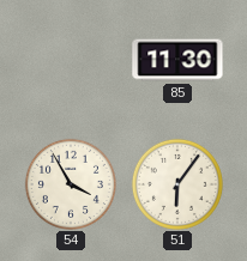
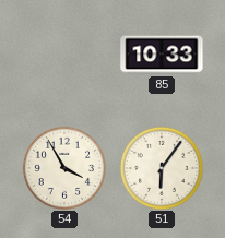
85: 11:30 -> 10:33
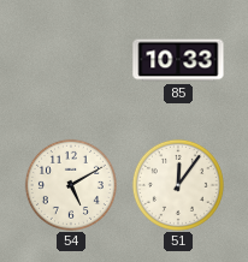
54: 3:55 -> 5:10
51: 6:06 -> 12:06
